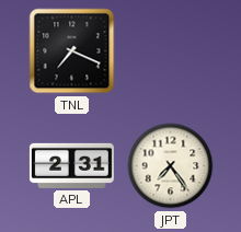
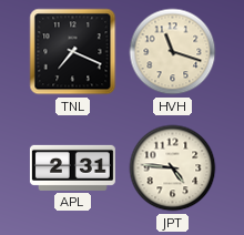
HVH: none -> 11:18
JPT: 7:24 -> 4:46
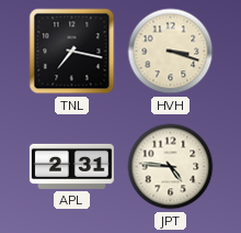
TNL: 7:19 -> 7:17
HVH: 11:18 -> 3:18
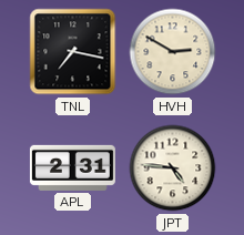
HVH: 3:18 -> 2:50
